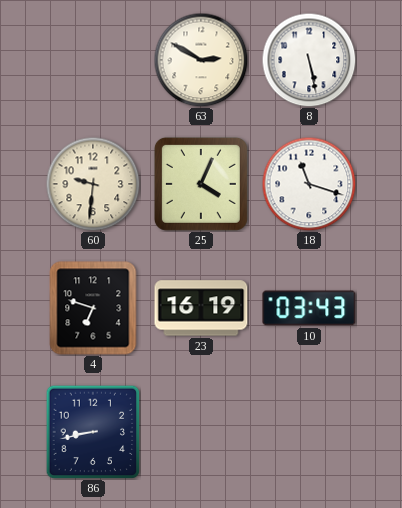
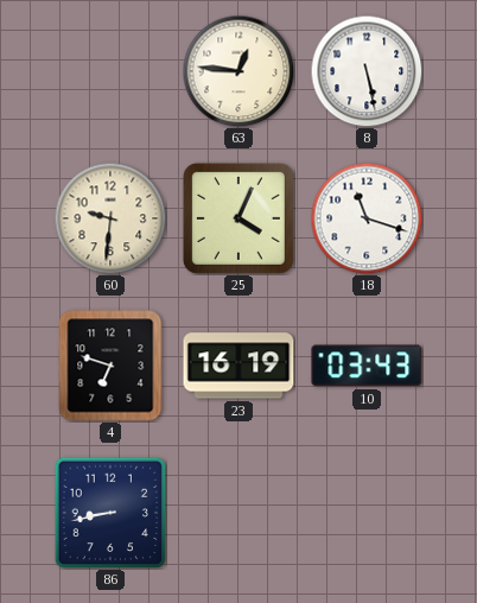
63: 2:50 -> 12:46
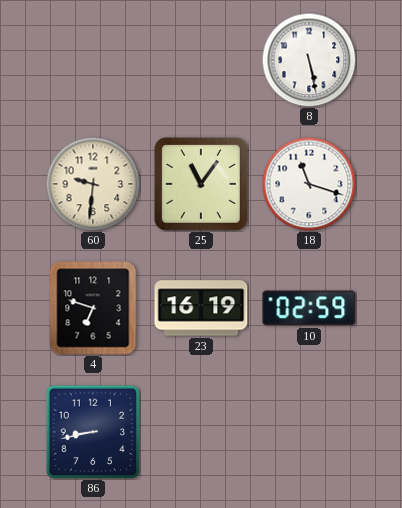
63: 12:46 -> none
25: 4:04 -> 11:06
10: 03:43 -> 02:59
